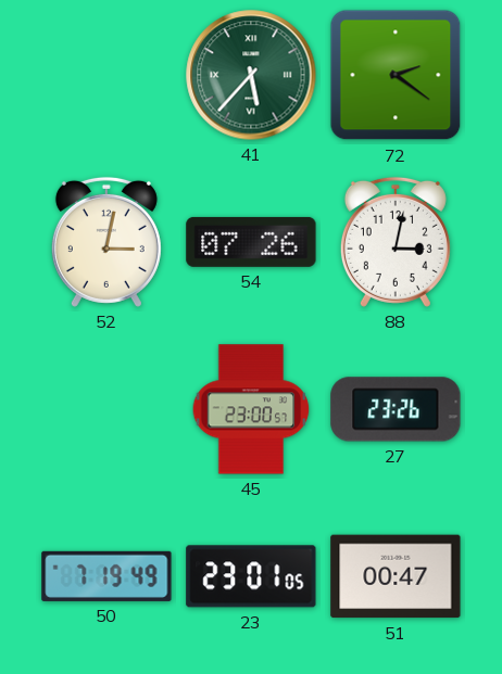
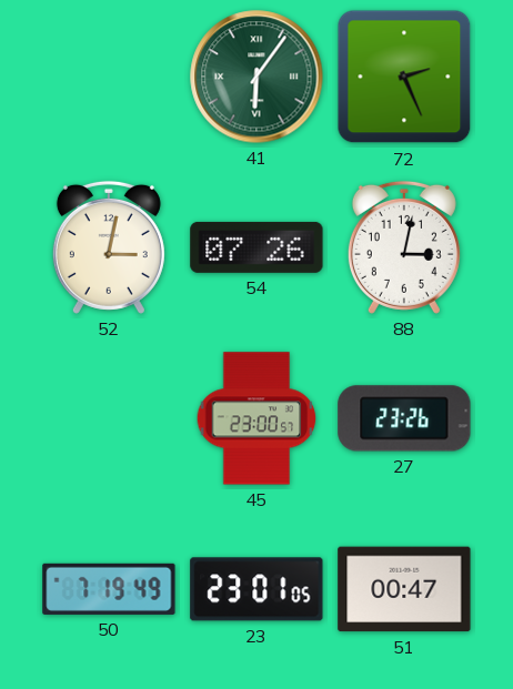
41: 5:37 -> 6:06
72: 2:21 -> 2:26
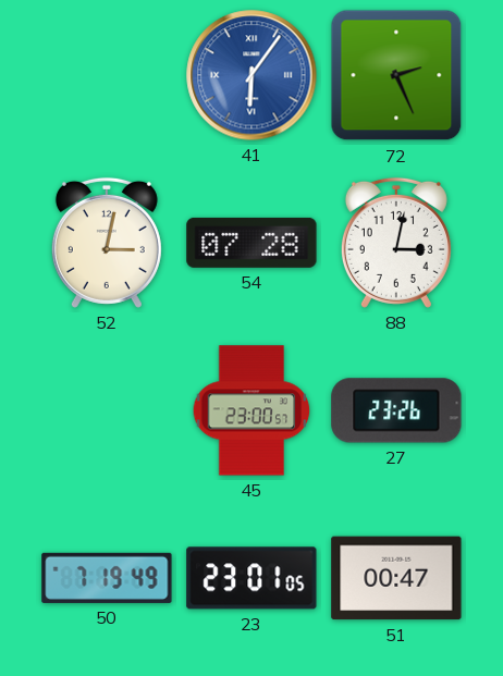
41 dial: green -> blue
54: 07:26 -> 07:28
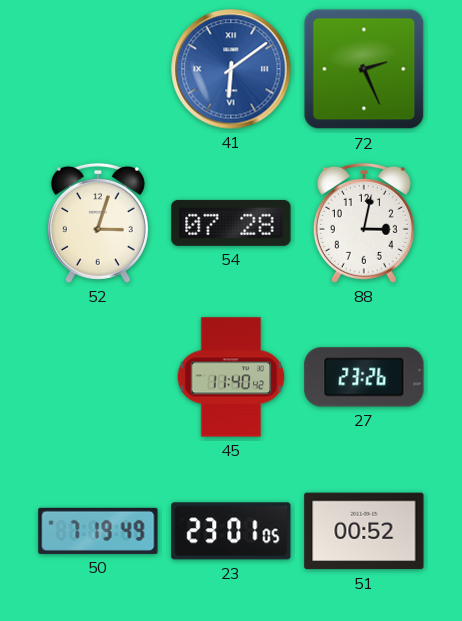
41: 6:06 -> 6:09
52: 3:02 -> 3:03
45: 23:00 -> 11:40
51: 00:47 -> 00:52
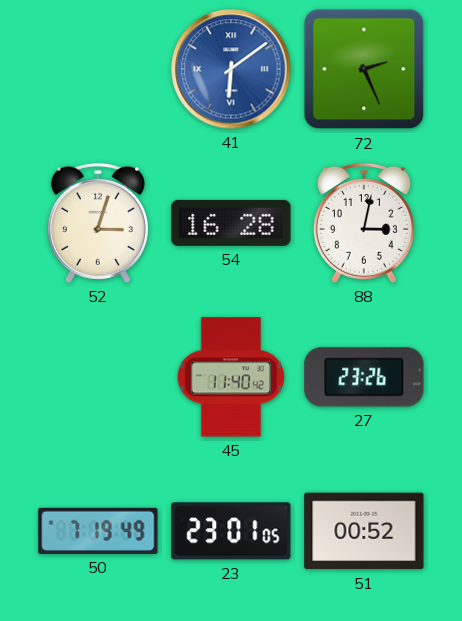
54: 07:28 -> 16:28
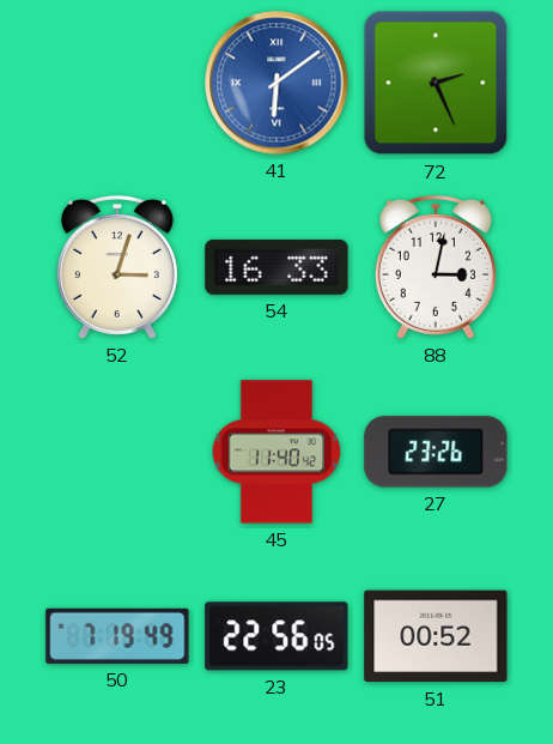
54: 16:28 -> 16:33
23: 23:01 -> 22:56
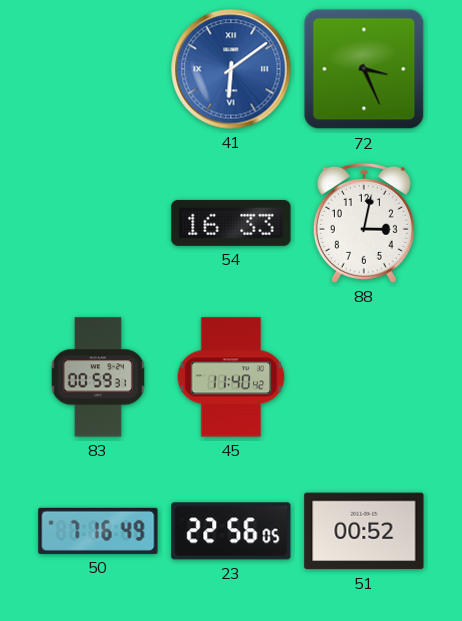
72: 2:26 -> 3:26
52: 3:03 -> none
83: none -> 00:59
27: 23:26 -> none
50: 7:19 -> 7:16
